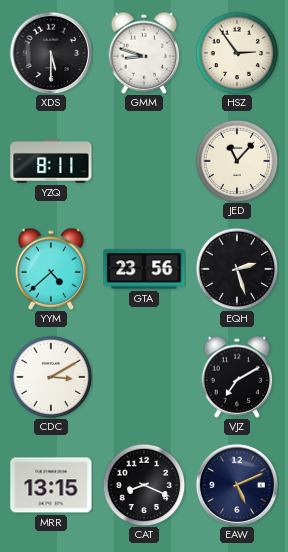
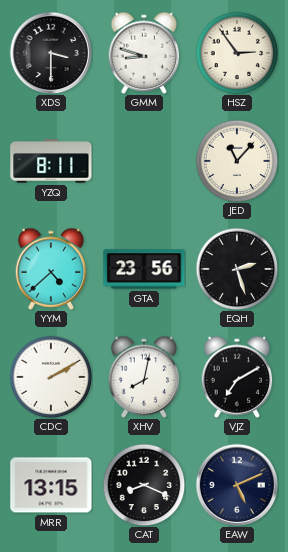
XDS: 5:30 -> 3:30
CDC: 3:10 -> 2:10
XHV: none -> 8:02
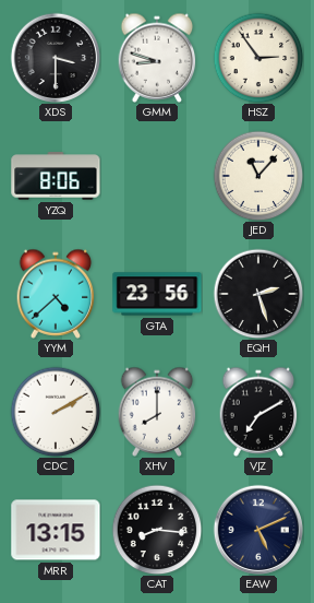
YZQ: 8:11 -> 8:06
XHV: 8:02 -> 8:00
CAT: 8:19 -> 8:16
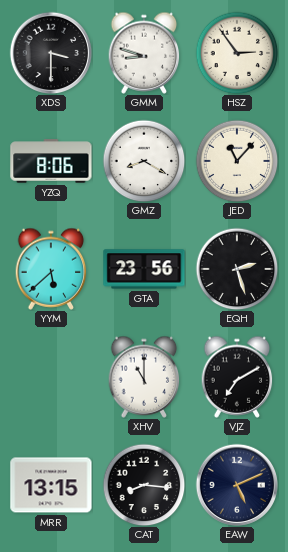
GMZ: none -> 8:20
YYM: 4:38 -> 5:38
CDC: 2:10 -> none
XHV: 8:00 -> 11:00
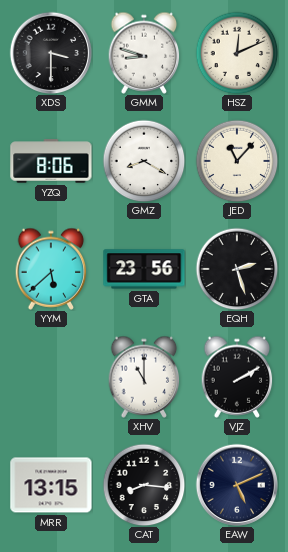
HSZ: 2:54 -> 12:11
VJZ: 7:10 -> 2:10
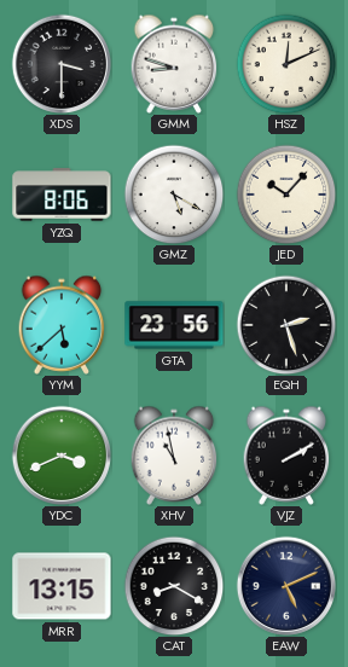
GMZ: 8:20 -> 5:20
JED: 11:07 -> 10:07
YDC: none -> 3:41
XHV: 11:00 -> 10:58
CAT: 8:16 -> 8:20
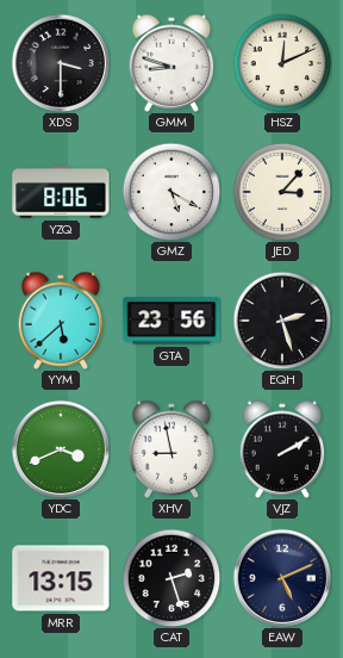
JED: 10:07 -> 3:07
XHV: 10:58 -> 8:58
CAT: 8:20 -> 2:27
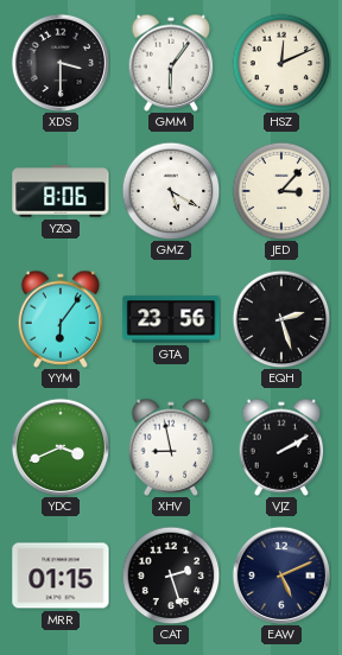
GMM: 8:48 -> 6:06
YYM: 5:38 -> 6:06
MRR: 13:15 -> 01:15
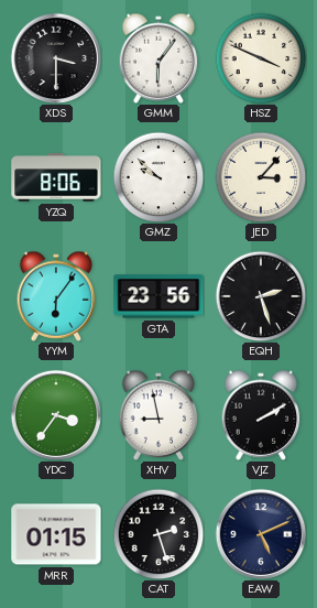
HSZ: 12:11 -> 3:49
GMZ: 5:20 -> 9:52
YDC: 3:41 -> 3:36
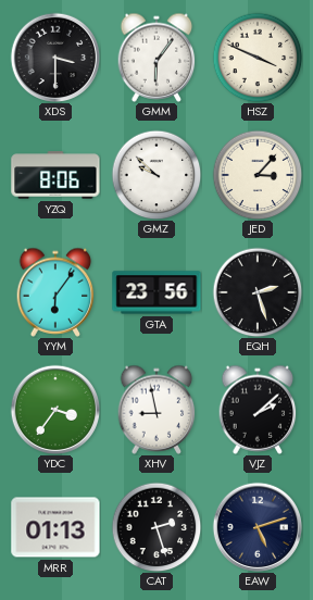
VJZ: 2:10 -> 2:08
MRR: 01:15 -> 01:13
EAW: 5:11 -> 5:12
